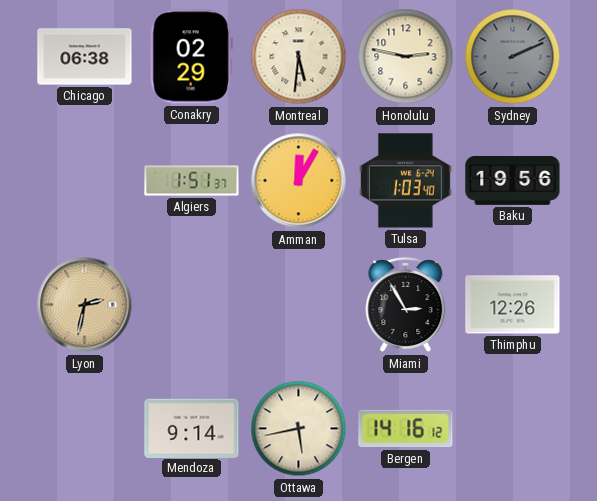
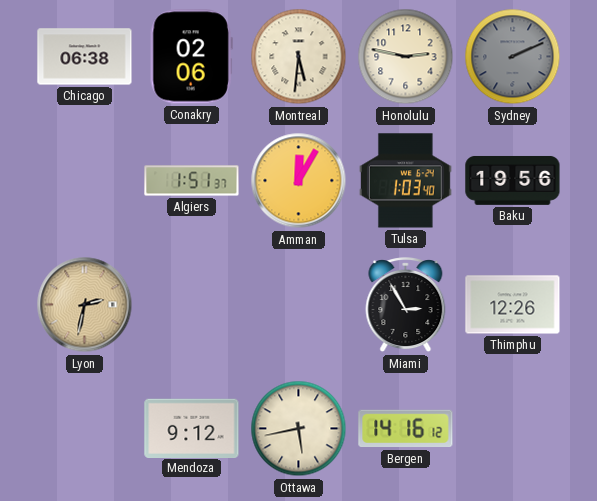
Conakry: 02:29 -> 02:06
Mendoza: 9:14 -> 9:12
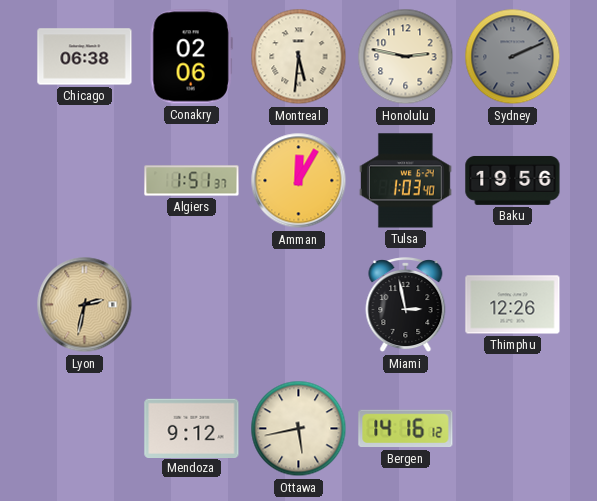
Miami: 2:55 -> 2:58
